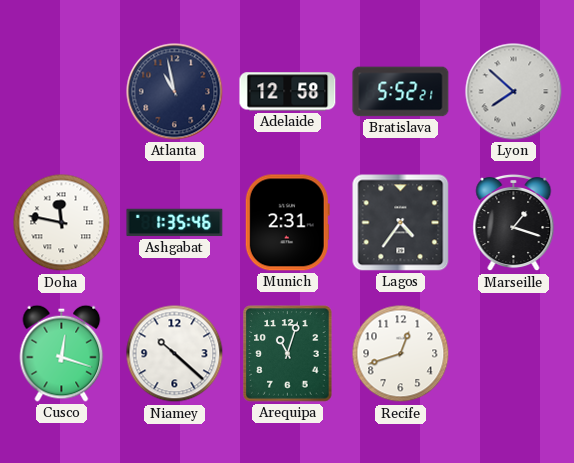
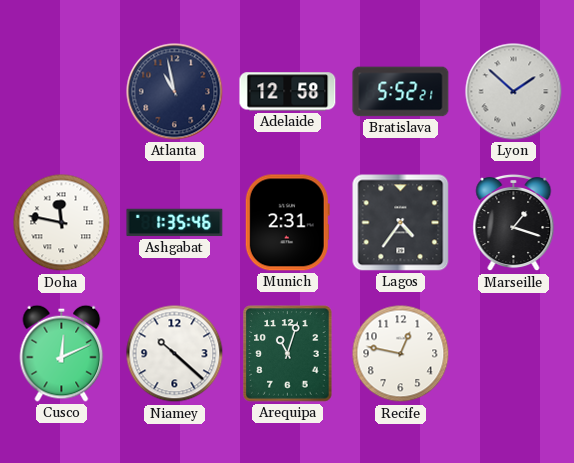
Lyon: 7:52 -> 1:52
Cusco: 12:18 -> 12:11
Recife: 12:42 -> 12:47
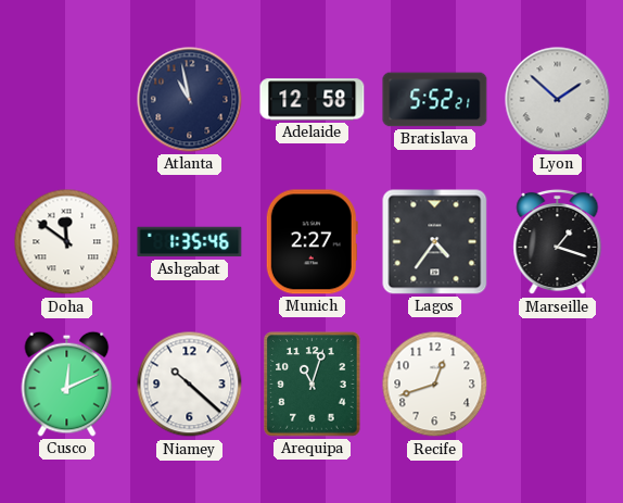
Doha: 11:47 -> 11:51
Munich: 2:31 -> 2:27
Recife: 12:47 -> 12:42
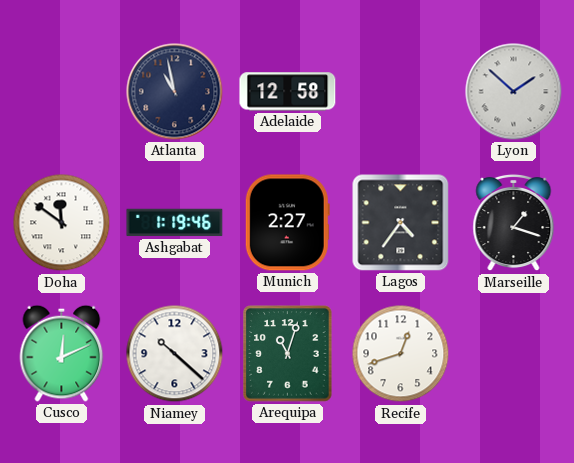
Bratislava: 5:52 -> none
Ashgabat: 1:35 -> 1:19
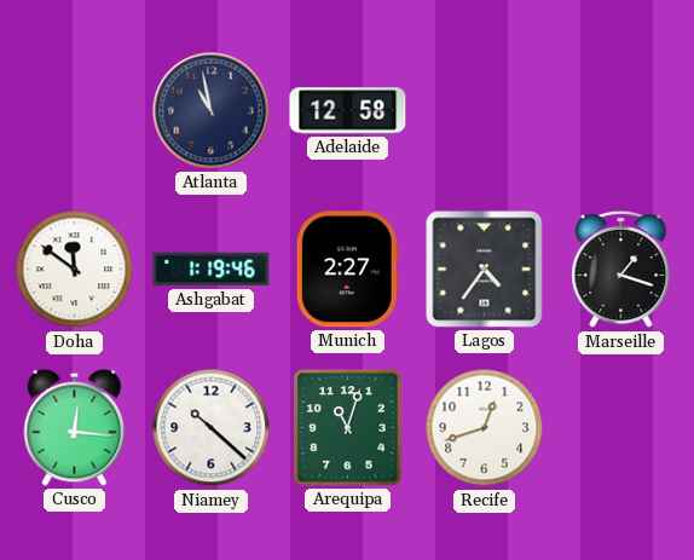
Lyon: 1:52 -> none
Cusco: 12:11 -> 12:16
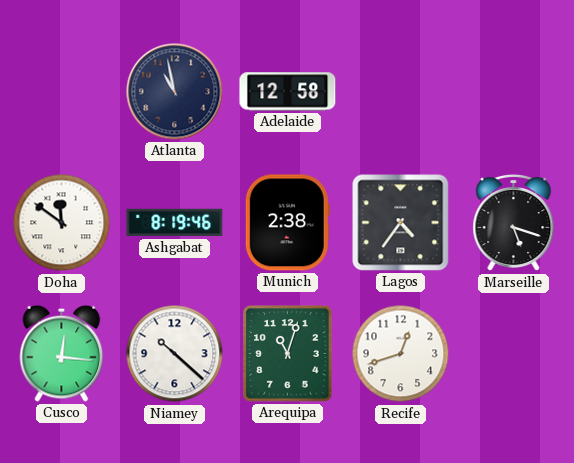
Ashgabat: 1:19 -> 8:19
Munich: 2:27 -> 2:38
Marseille: 1:18 -> 5:18
